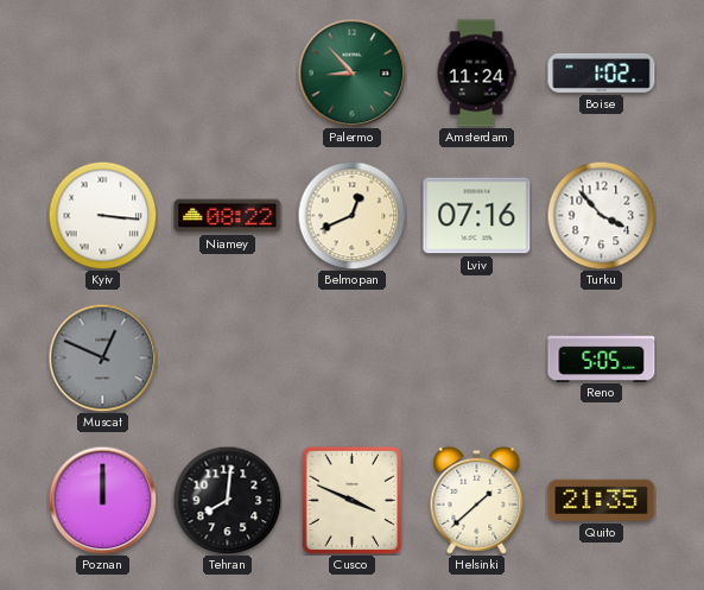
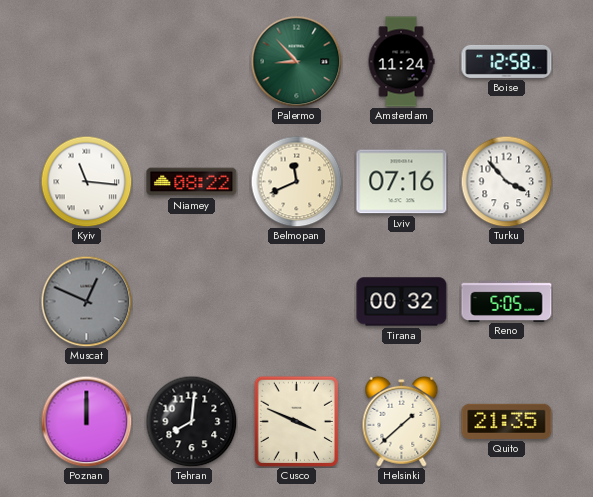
Boise: 1:02 -> 12:58
Kyiv: 3:16 -> 11:16
Belmopan: 12:41 -> 11:41
Tirana: none -> 00:32
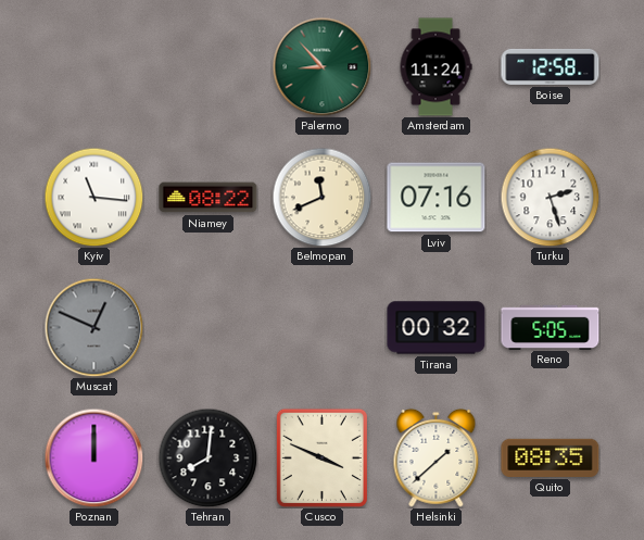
Turku: 3:53 -> 2:27
Quito: 21:35 -> 08:35
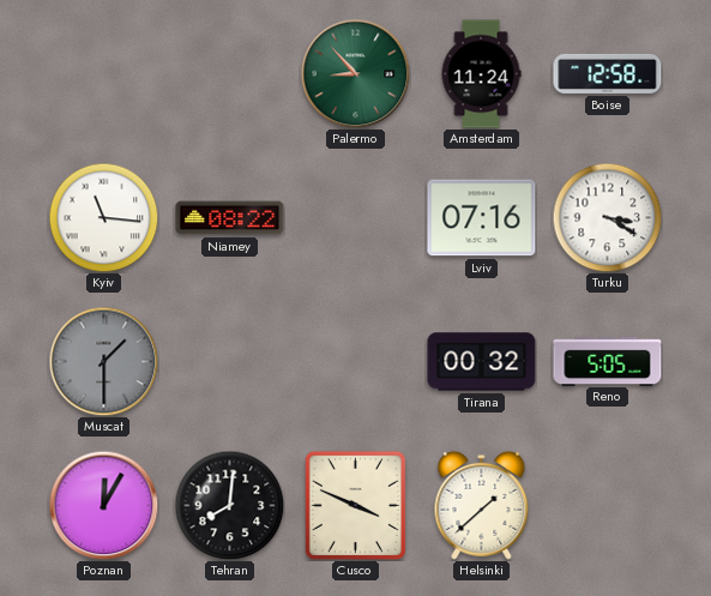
Belmopan: 11:41 -> none
Turku: 2:27 -> 3:20
Muscat: 12:49 -> 1:30
Poznan: 12:00 -> 12:05
Quito: 08:35 -> none
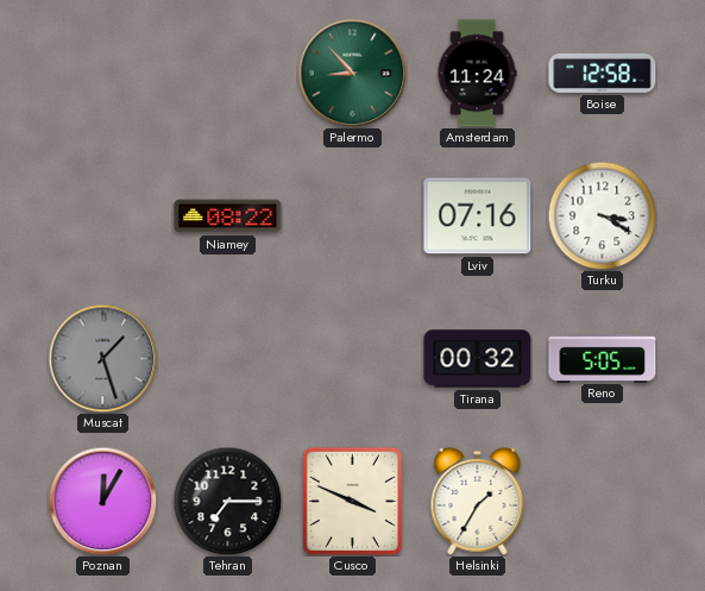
Kyiv: 11:16 -> none
Muscat: 1:30 -> 1:27
Tehran: 8:01 -> 7:15
Helsinki: 1:38 -> 1:35
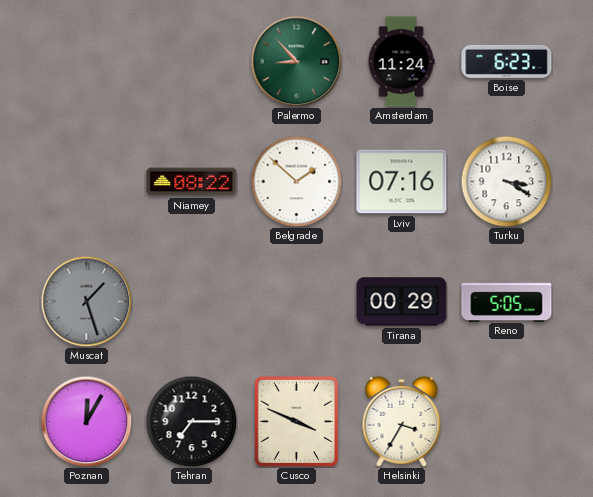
Boise: 12:58 -> 6:23
Belgrade: none -> 1:52
Tirana: 00:32 -> 00:29
Helsinki: 1:35 -> 3:35
